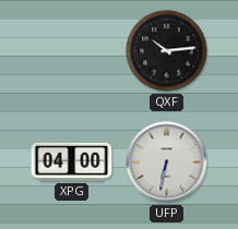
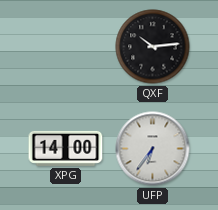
XPG: 04:00 -> 14:00
UFP: 6:32 -> 6:36
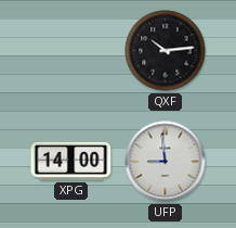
UFP: 6:36 -> 8:59
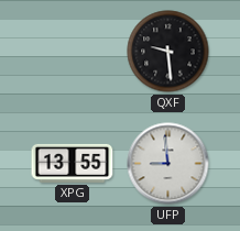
QXF: 10:14 -> 9:29
XPG: 14:00 -> 13:55
